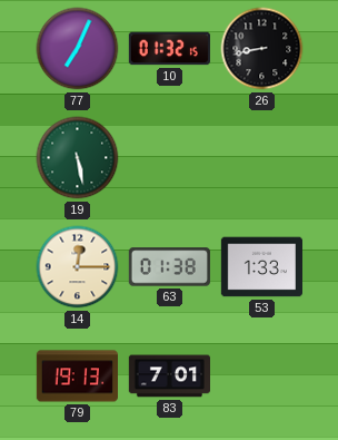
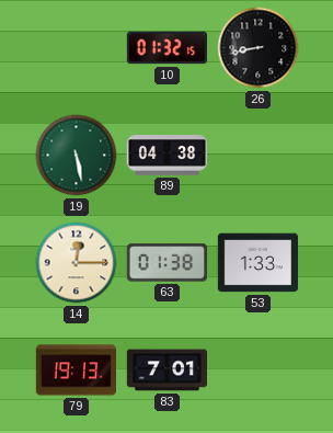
77: 7:04 -> none
89: none -> 04:38
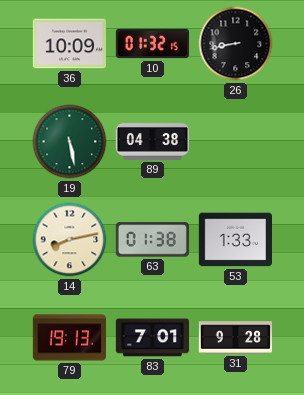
36: none -> 10:09
14: 12:15 -> 8:13
31: none -> 9:28
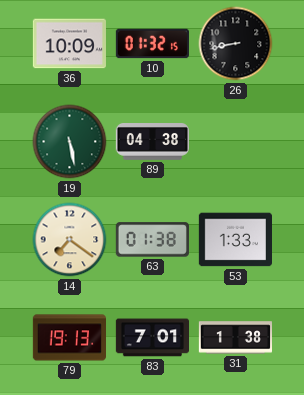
14: 8:13 -> 7:21
31: 9:28 -> 1:38
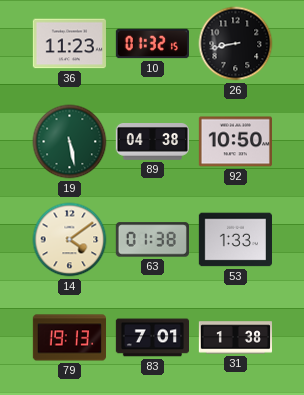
36: 10:09 -> 11:23
92: none -> 10:50
14: 7:21 -> 4:09
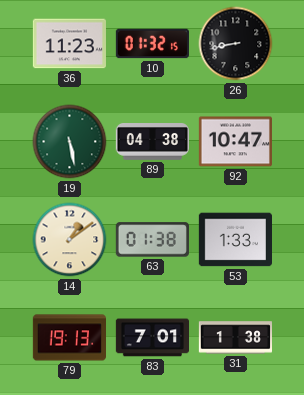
92: 10:50 -> 10:47
14: 4:09 -> 1:09
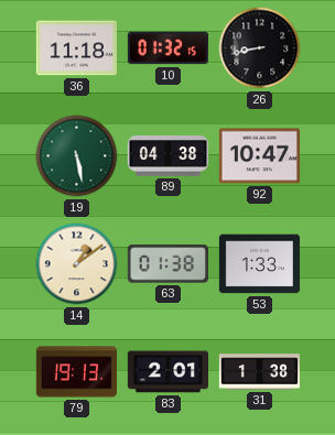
36: 11:23 -> 11:18
83: 7:01 -> 2:01
